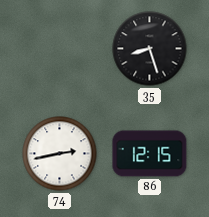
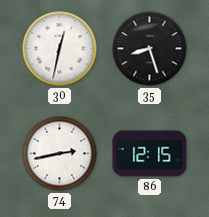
30: none -> 12:32
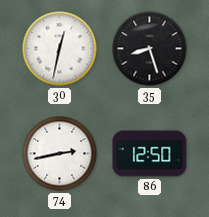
86: 12:15 -> 12:50
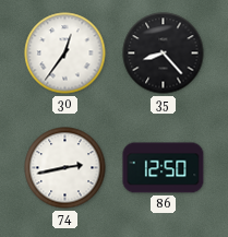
30: 12:32 -> 12:36
35: 8:27 -> 8:23
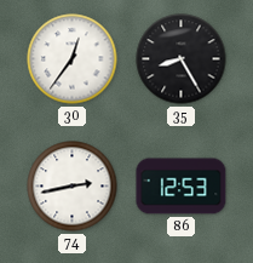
35: 8:23 -> 8:25
86: 12:50 -> 12:53
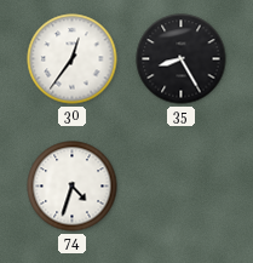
74: 2:43 -> 4:33
86: 12:53 -> none
